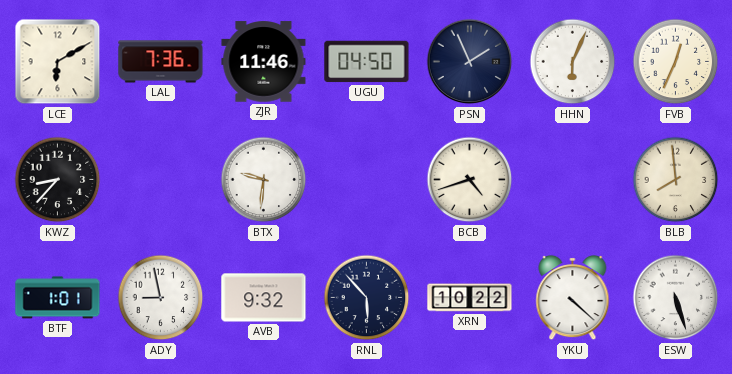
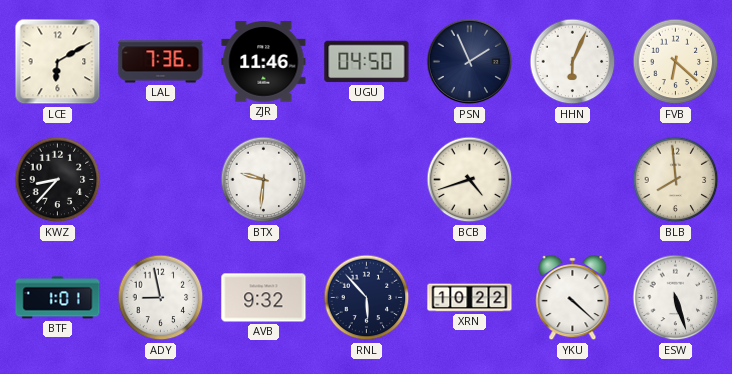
FVB: 12:34 -> 6:22
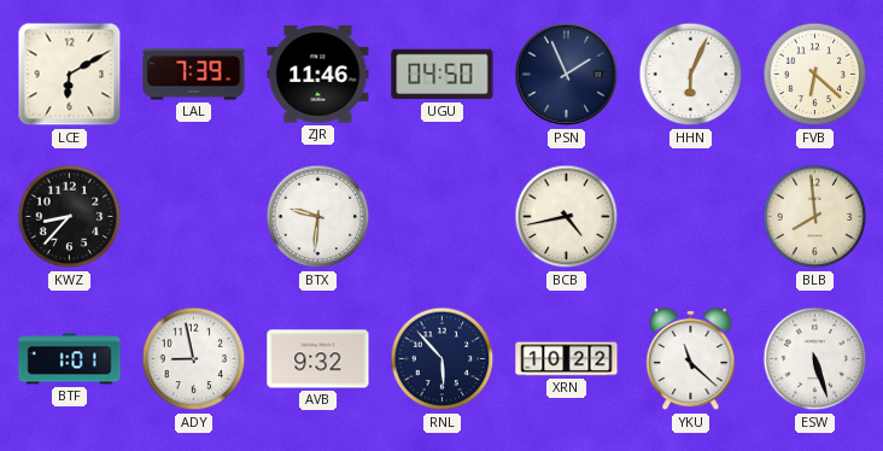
LAL: 7:36 -> 7:39
BCB: 4:42 -> 4:43
YKU: 4:22 -> 11:22
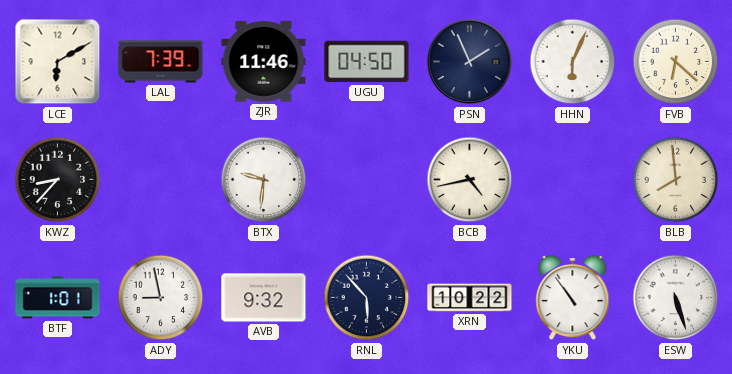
YKU: 11:22 -> 10:54
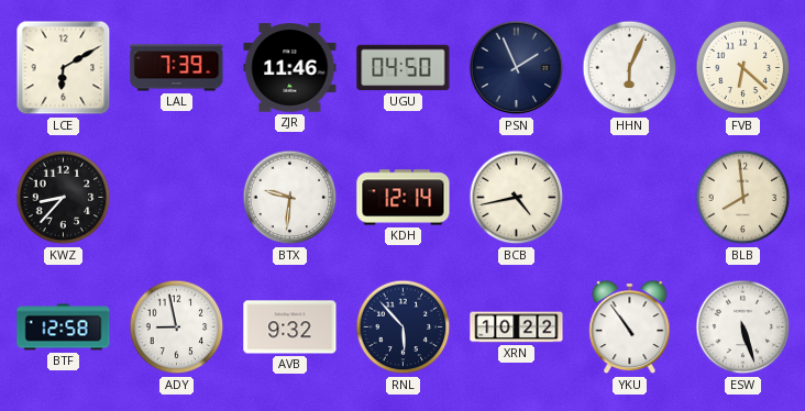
KDH: none -> 12:14
BTF: 1:01 -> 12:58
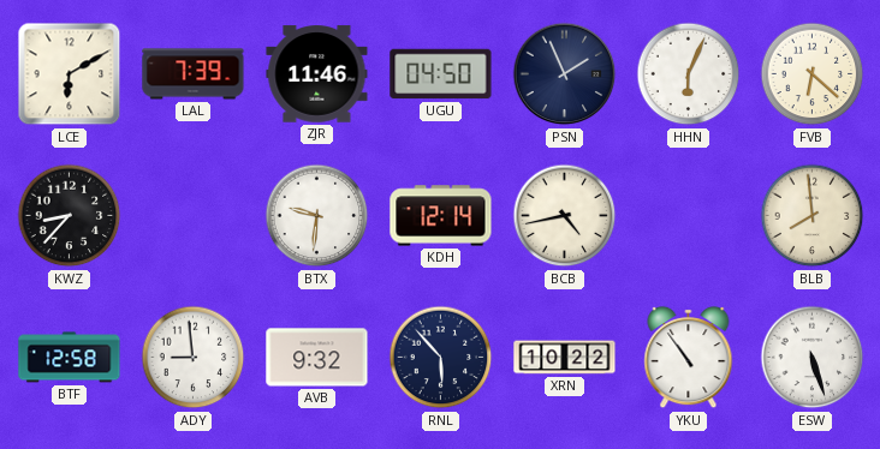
ADY: 8:58 -> 8:59
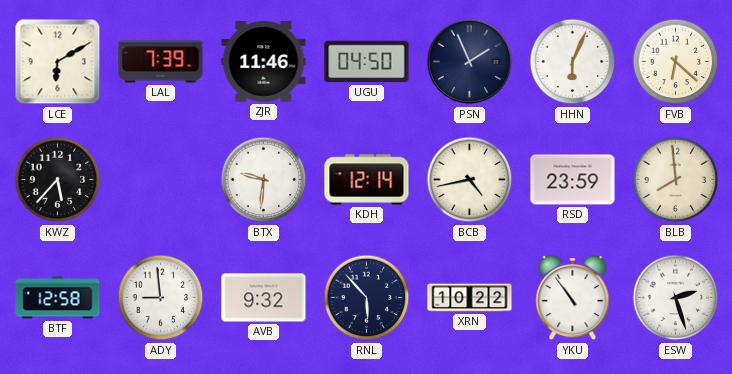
KWZ: 8:37 -> 5:37
RSD: none -> 23:59
ESW: 5:27 -> 2:27
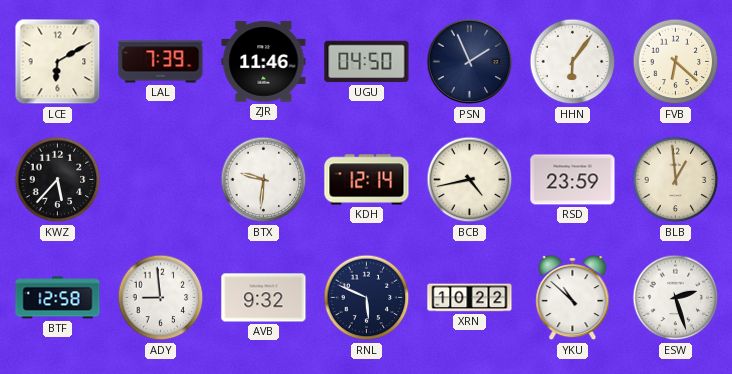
HHN: 6:04 -> 6:06
BLB: 7:59 -> 12:59
RNL: 5:53 -> 5:49
YKU: 10:54 -> 10:52
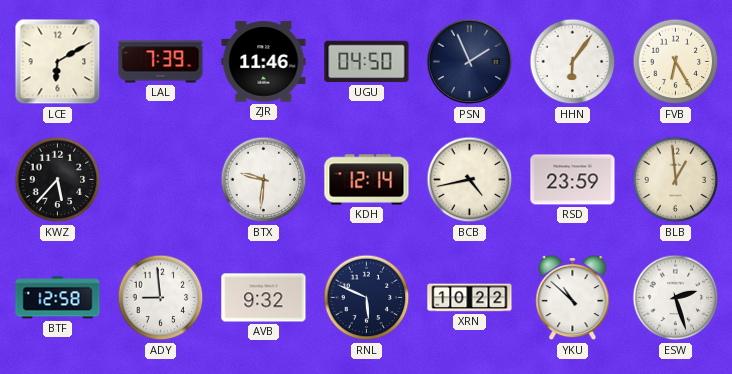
FVB: 6:22 -> 6:25
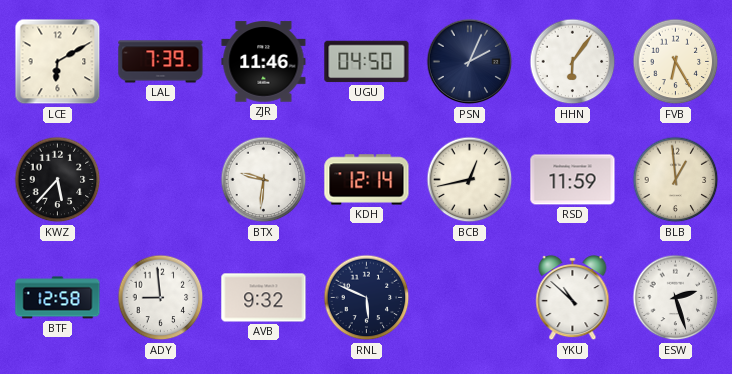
PSN: 1:56 -> 2:04
BCB: 4:43 -> 12:43
RSD: 23:59 -> 11:59
XRN: 10:22 -> none
